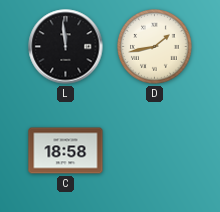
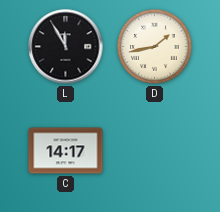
L: 11:59 -> 11:55
C: 18:58 -> 14:17
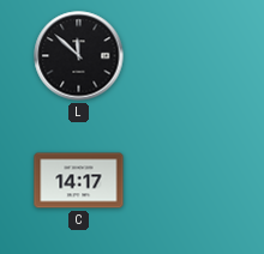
L: 11:55 -> 11:52
D: 1:43 -> none
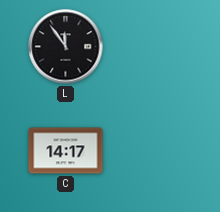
L: 11:52 -> 11:54
